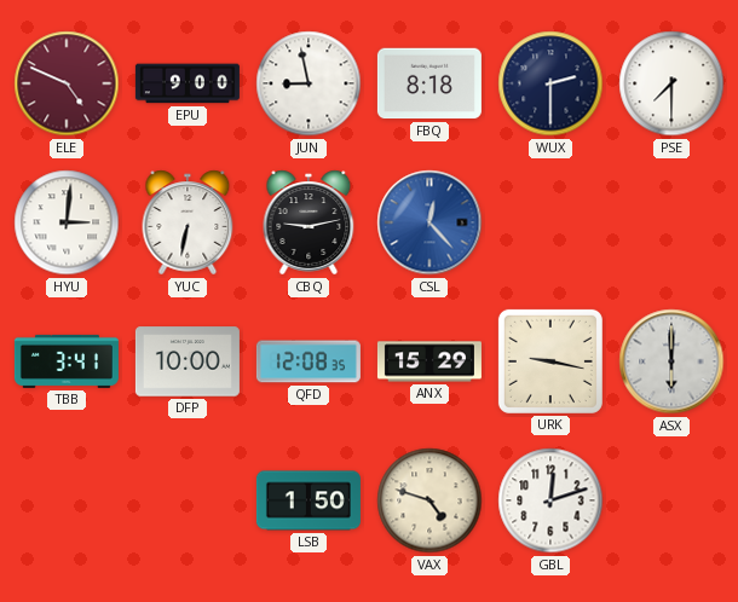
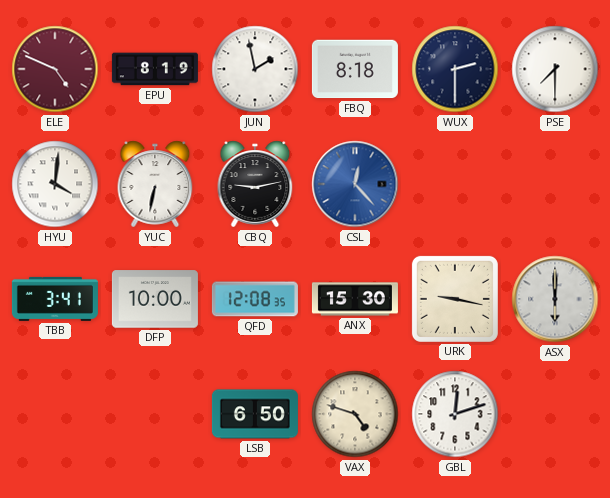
EPU: 9:00 -> 8:19
JUN: 8:58 -> 1:58
HYU: 3:01 -> 4:01
ANX: 15:29 -> 15:30
LSB: 1:50 -> 6:50
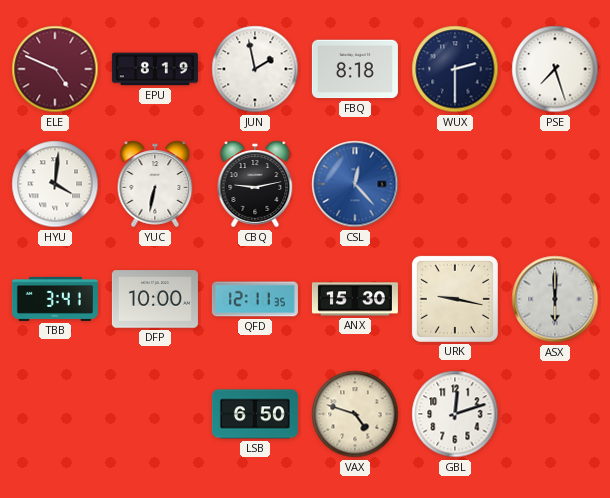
PSE: 7:30 -> 7:27
QFD: 12:08 -> 12:11
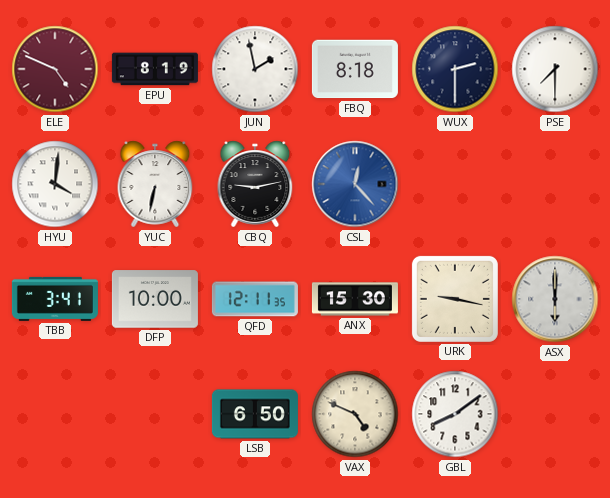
PSE: 7:27 -> 7:30
VAX: 4:48 -> 4:49
GBL: 12:12 -> 8:09
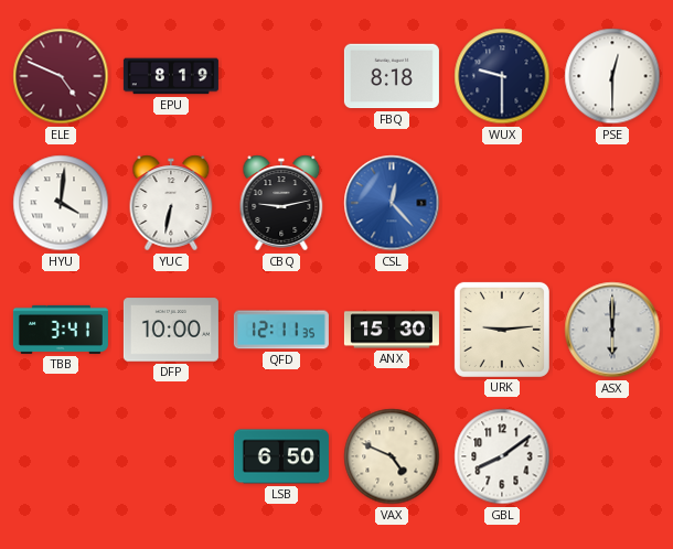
JUN: 1:58 -> none
WUX: 2:30 -> 9:30
PSE: 7:30 -> 12:30
URK: 9:17 -> 9:14
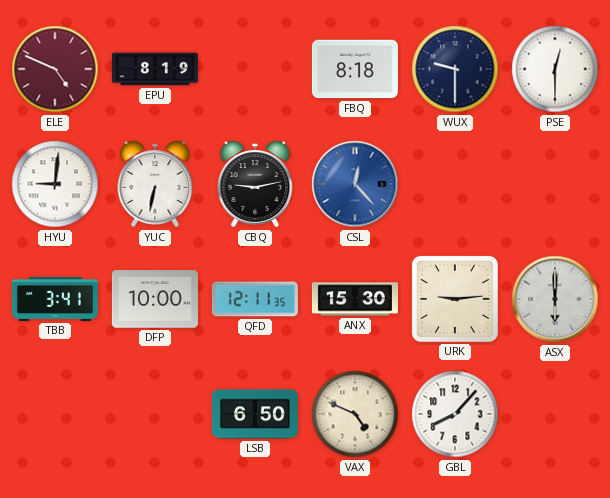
HYU: 4:01 -> 9:01
GBL: 8:09 -> 8:07
